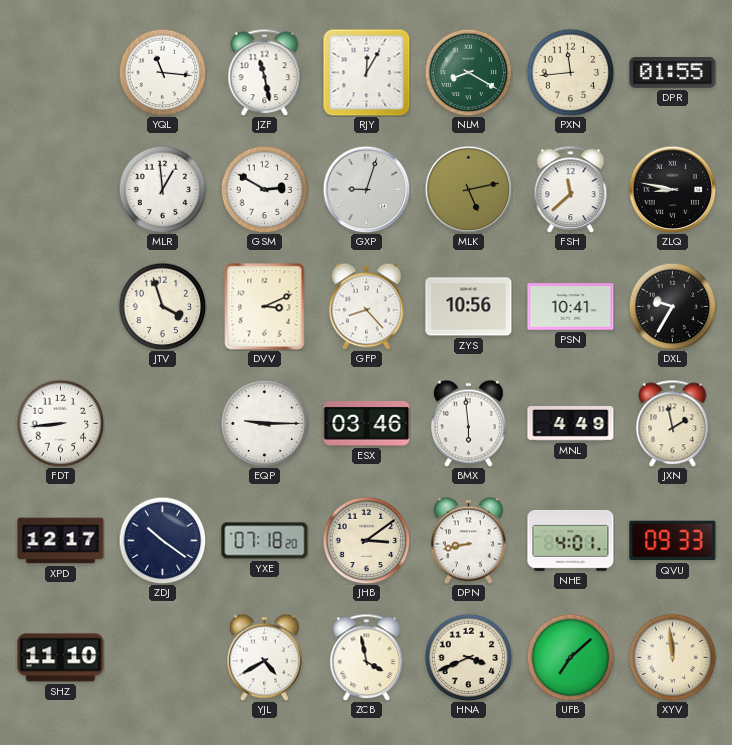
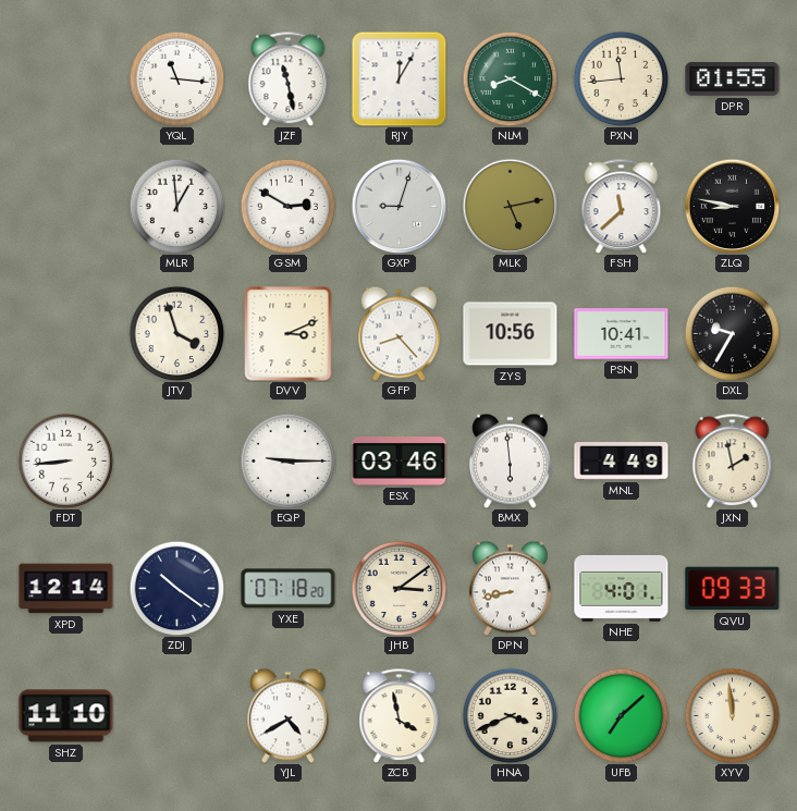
XPD: 12:17 -> 12:14
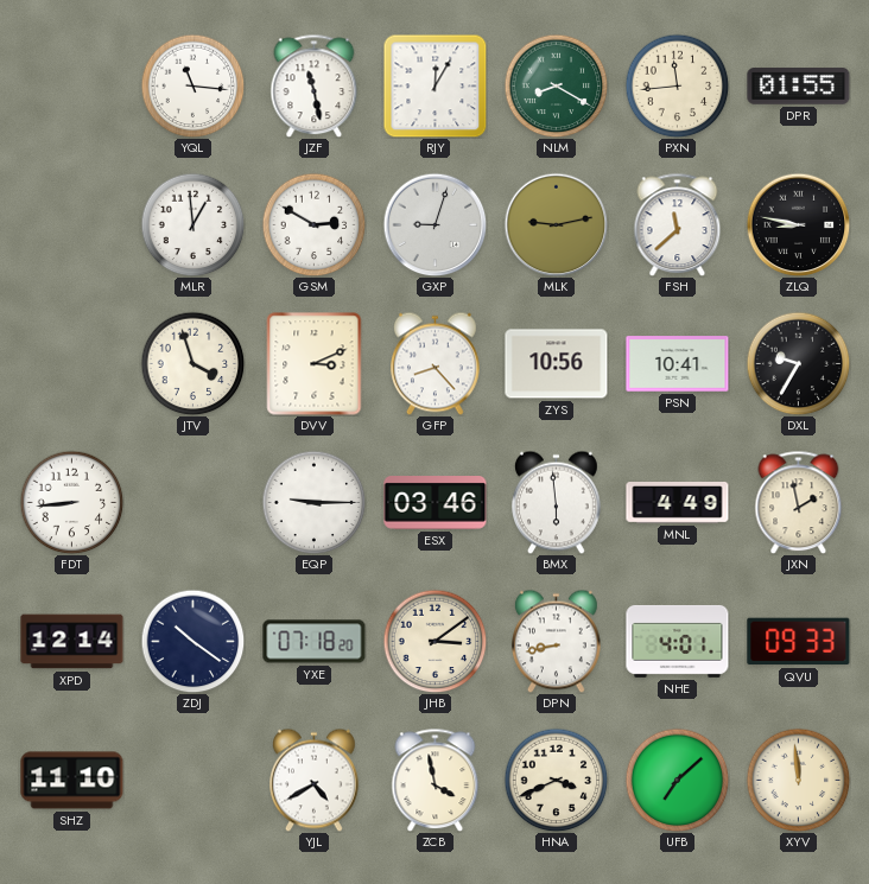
MLK: 5:13 -> 9:13
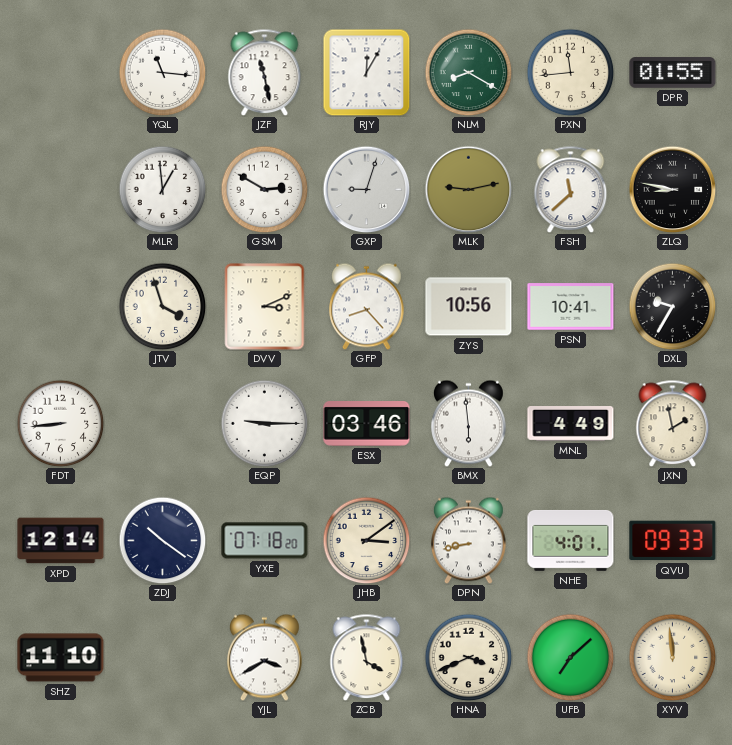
YJL: 4:40 -> 3:40
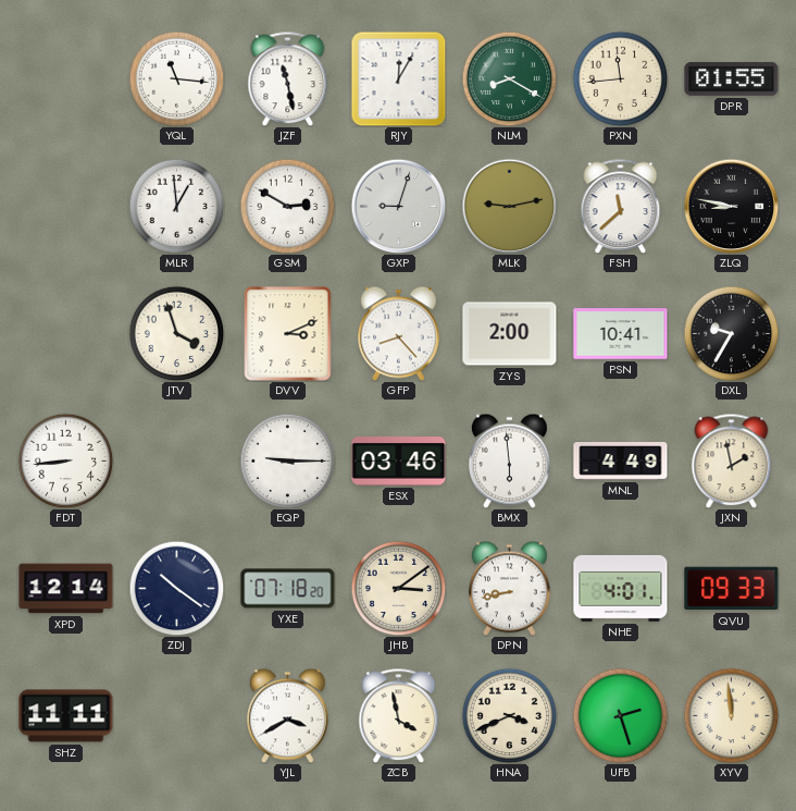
ZYS: 10:56 -> 2:00
SHZ: 11:10 -> 11:11
UFB: 7:08 -> 2:27
